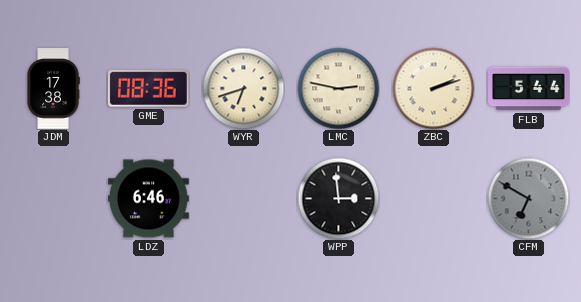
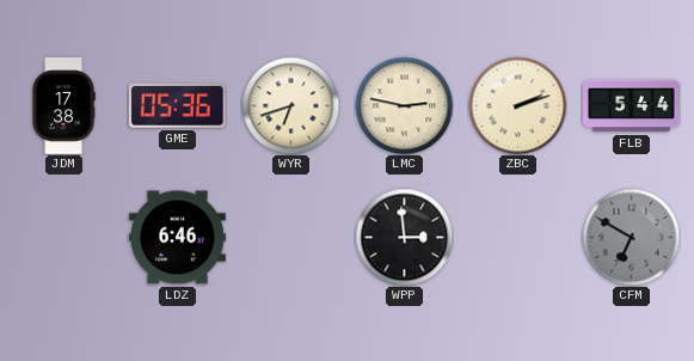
GME: 08:36 -> 05:36
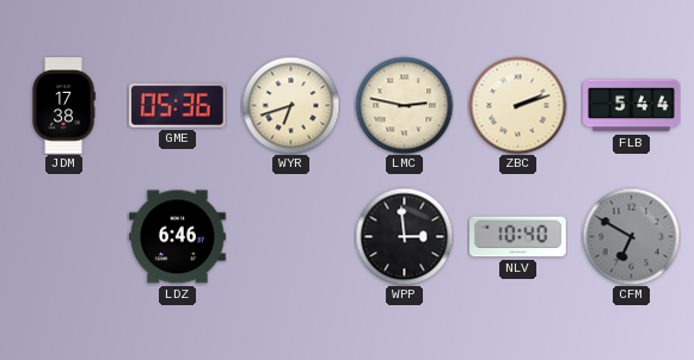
NLV: none -> 10:40
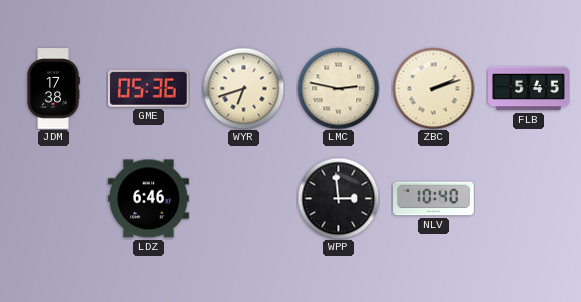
FLB: 5:44 -> 5:45
CFM: 6:50 -> none
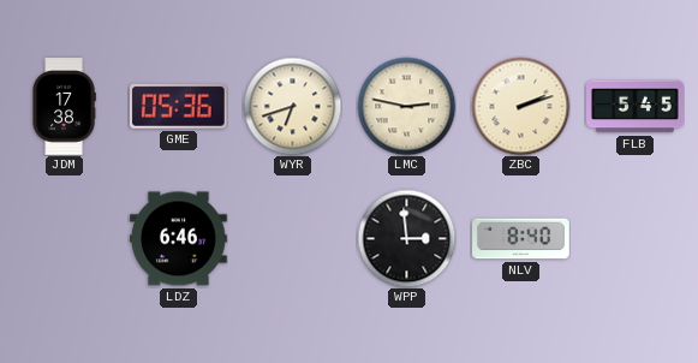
NLV: 10:40 -> 8:40
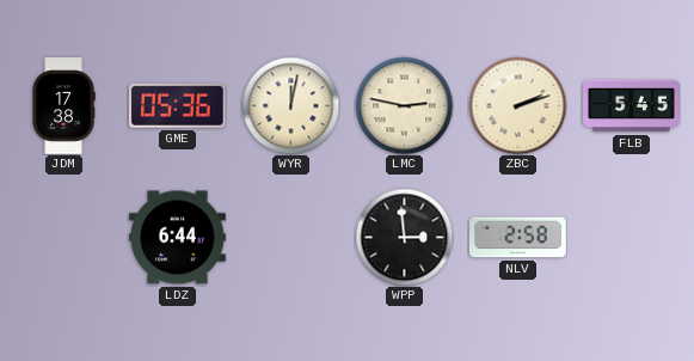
WYR: 6:42 -> 12:02
LDZ: 6:46 -> 6:44
NLV: 8:40 -> 2:58
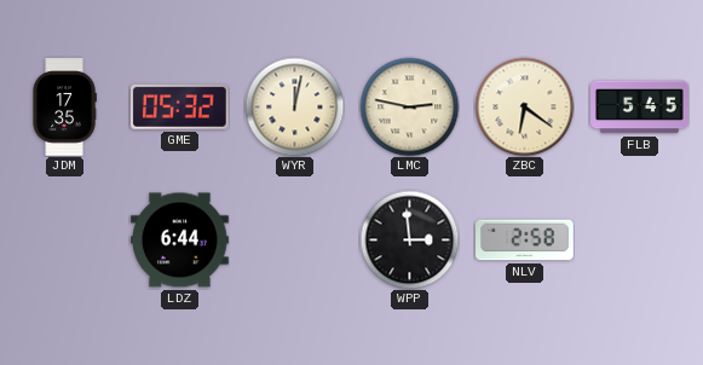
JDM: 17:38 -> 17:35
GME: 05:36 -> 05:32
ZBC: 2:12 -> 6:21
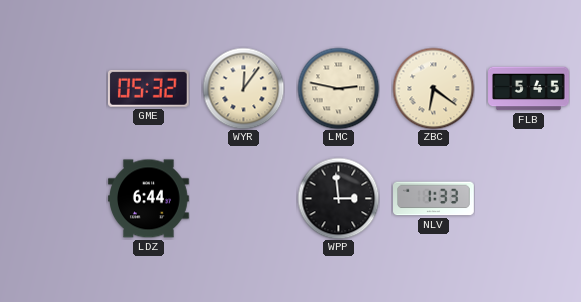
JDM: 17:35 -> none
WYR: 12:02 -> 12:06
NLV: 2:58 -> 1:33
